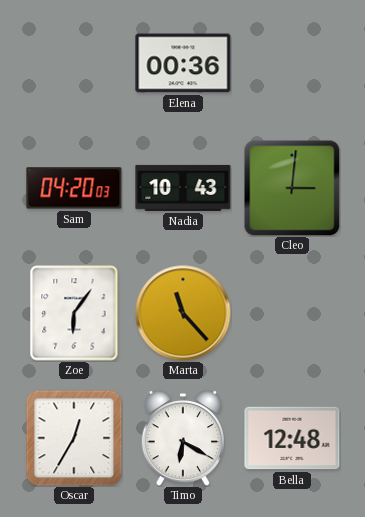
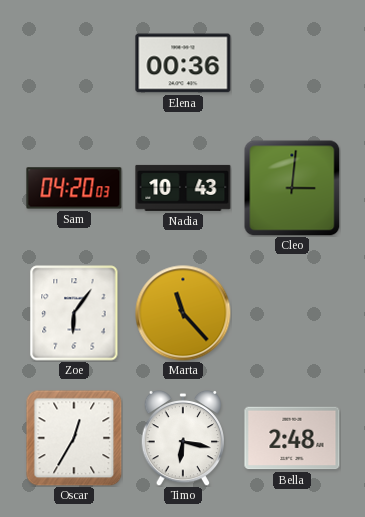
Timo: 6:20 -> 6:17
Bella: 12:48 -> 2:48
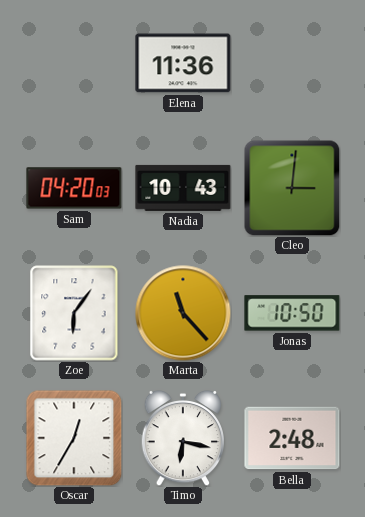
Elena: 00:36 -> 11:36
Jonas: none -> 10:50
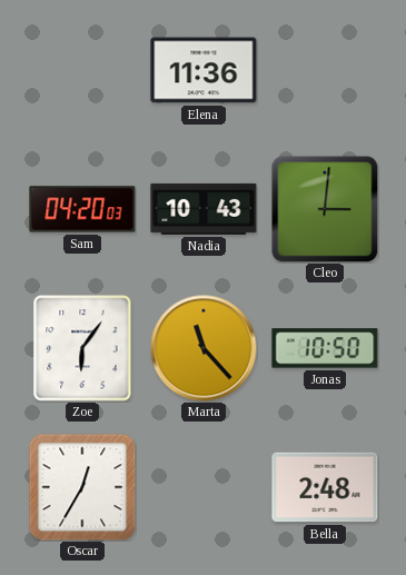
Timo: 6:17 -> none
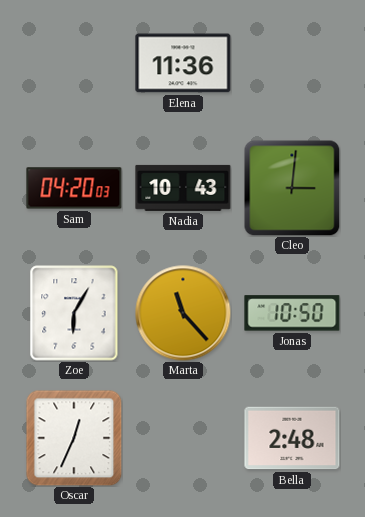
Zoe: 6:06 -> 6:05
Oscar: 12:35 -> 12:34
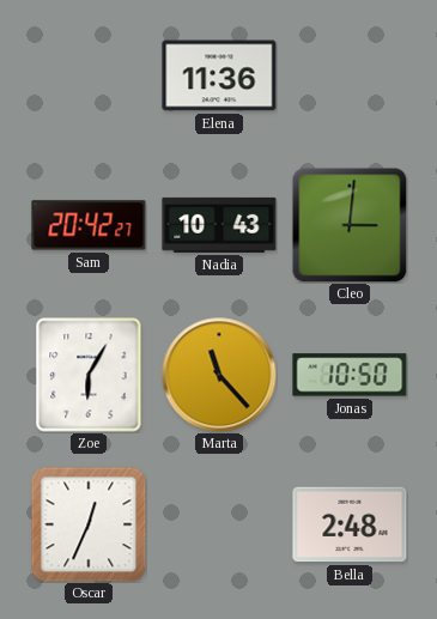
Sam: 04:20 -> 20:42
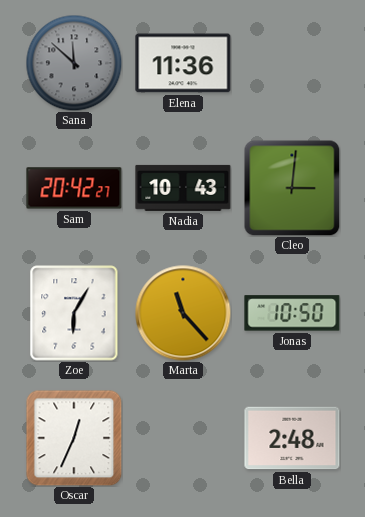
Sana: none -> 11:52
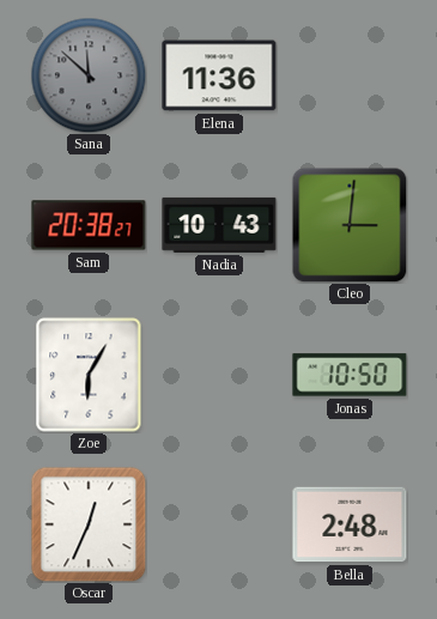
Sam: 20:42 -> 20:38
Marta: 11:23 -> none
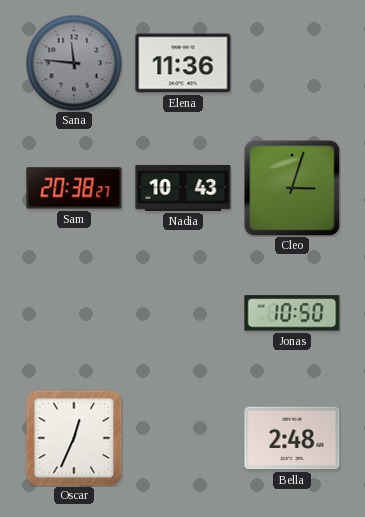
Sana: 11:52 -> 11:46
Cleo: 3:01 -> 3:03
Zoe: 6:05 -> none
